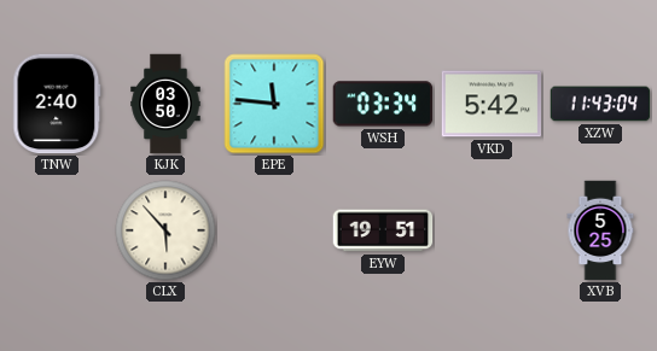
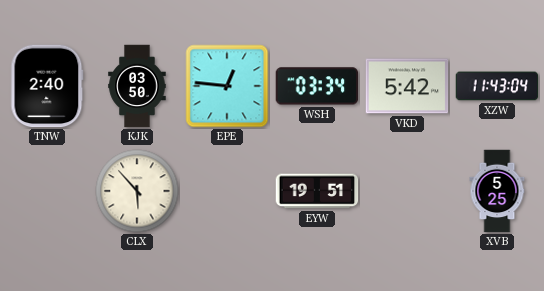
EPE: 11:46 -> 12:46
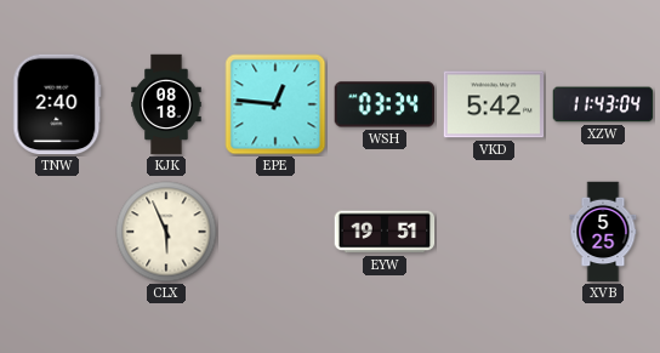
KJK: 03:50 -> 08:18
CLX: 5:53 -> 5:56
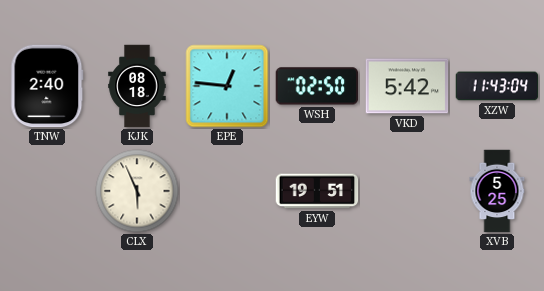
WSH: 03:34 -> 02:50
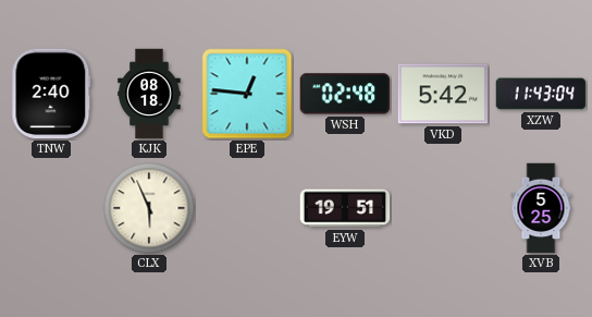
WSH: 02:50 -> 02:48
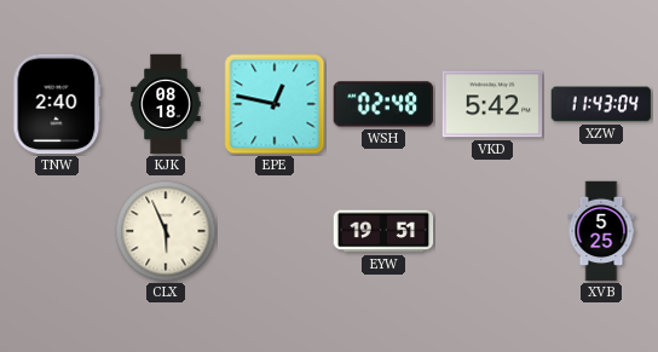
EPE: 12:46 -> 12:47
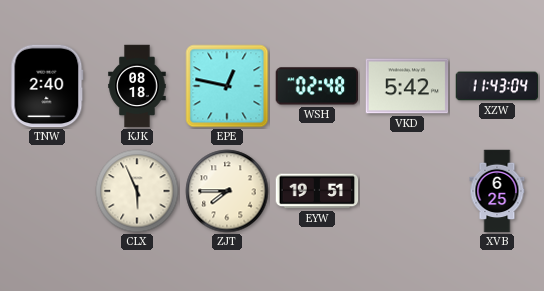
ZJT: none -> 7:45
XVB: 5:25 -> 6:25
